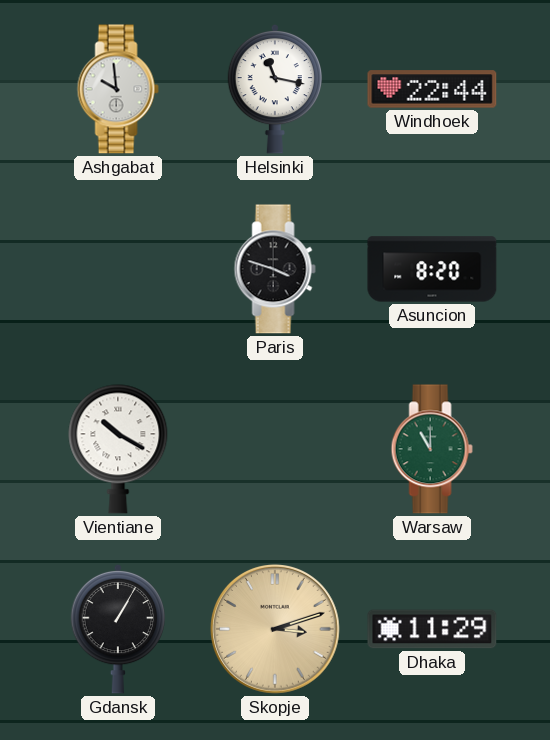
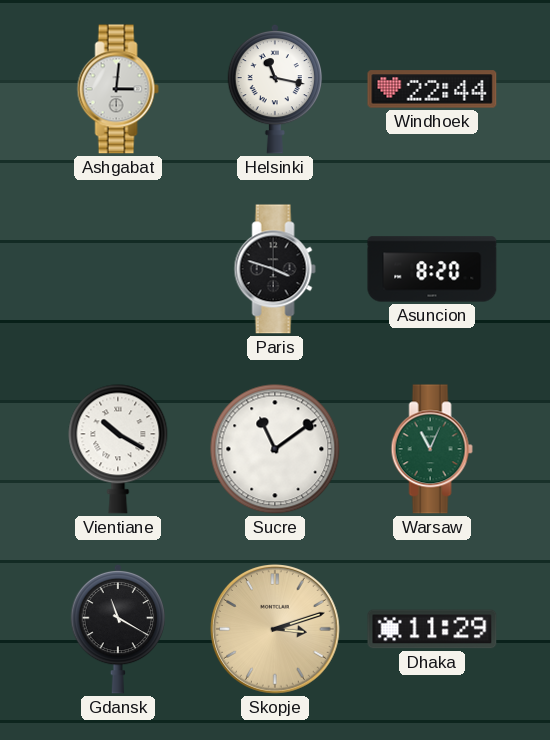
Ashgabat: 9:59 -> 3:01
Sucre: none -> 11:09
Warsaw: 11:00 -> 11:04
Gdansk: 1:05 -> 11:20
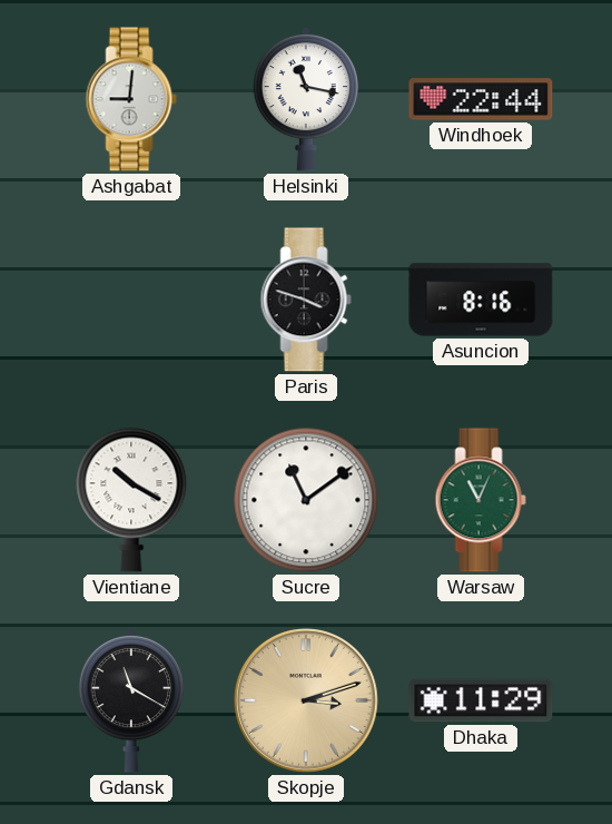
Ashgabat: 3:01 -> 9:01
Asuncion: 8:20 -> 8:16
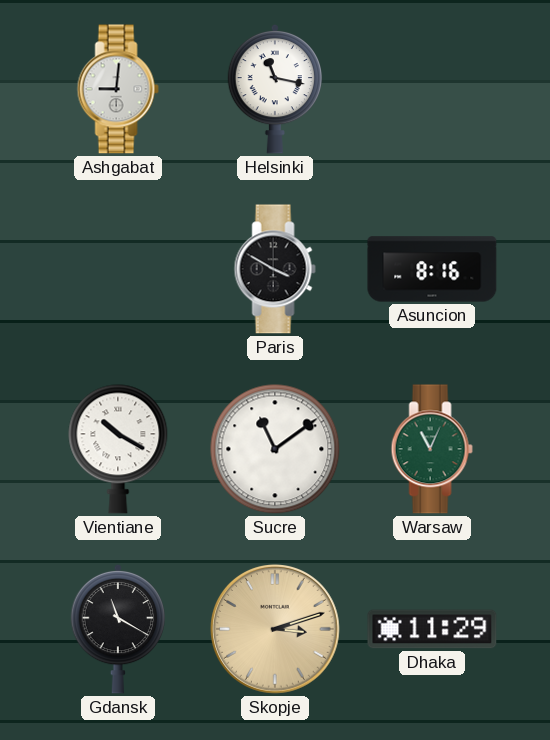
Windhoek: 22:44 -> none
Paris: 3:48 -> 3:50
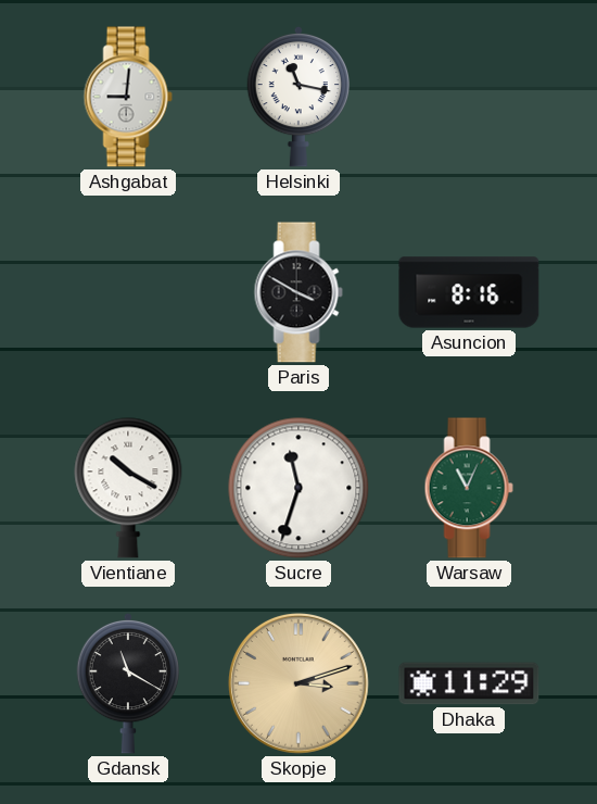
Sucre: 11:09 -> 11:33
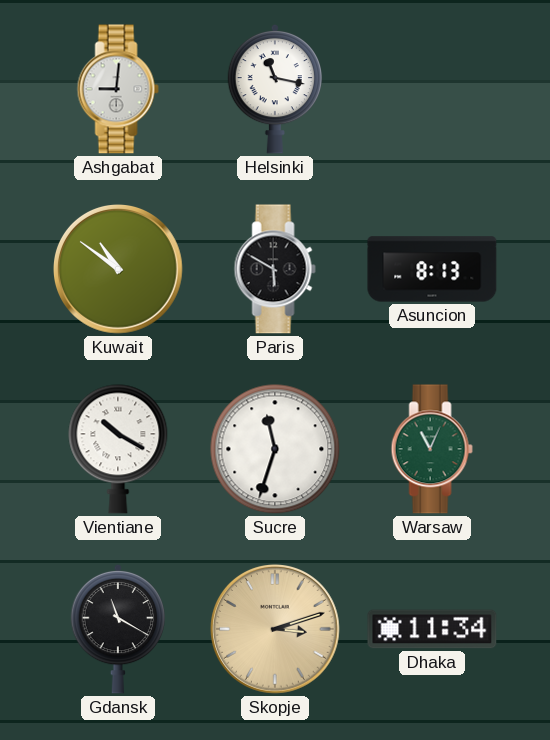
Kuwait: none -> 10:51
Paris: 3:50 -> 5:50
Asuncion: 8:16 -> 8:13
Dhaka: 11:29 -> 11:34
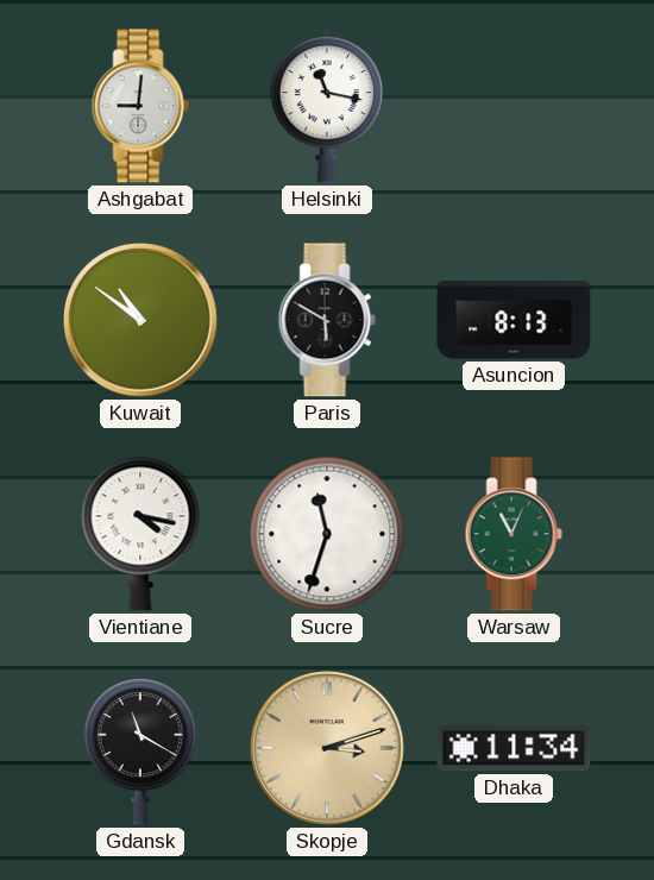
Vientiane: 10:20 -> 4:17
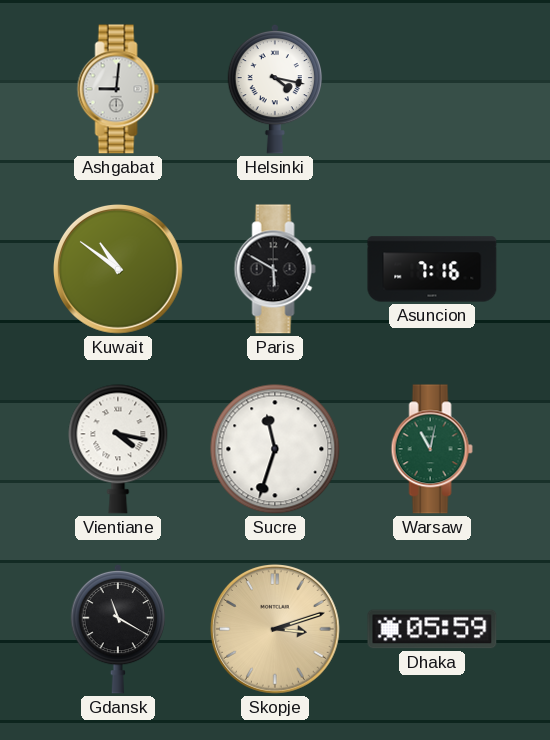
Helsinki: 11:17 -> 4:17
Asuncion: 8:13 -> 7:16
Warsaw: 11:04 -> 11:02
Dhaka: 11:34 -> 05:59
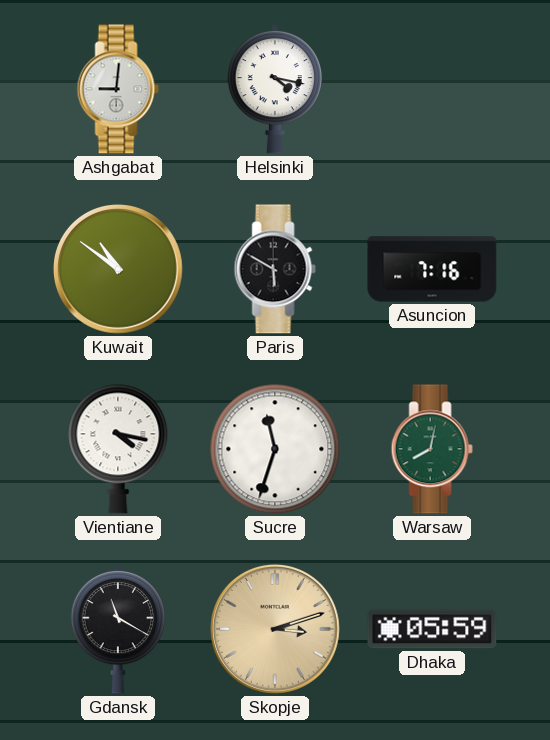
Warsaw: 11:02 -> 8:02
